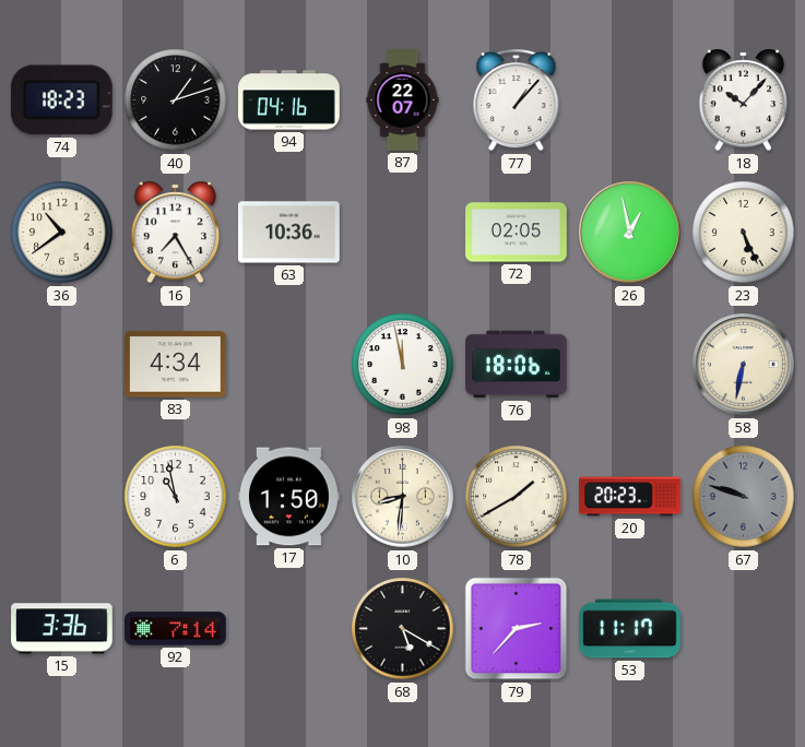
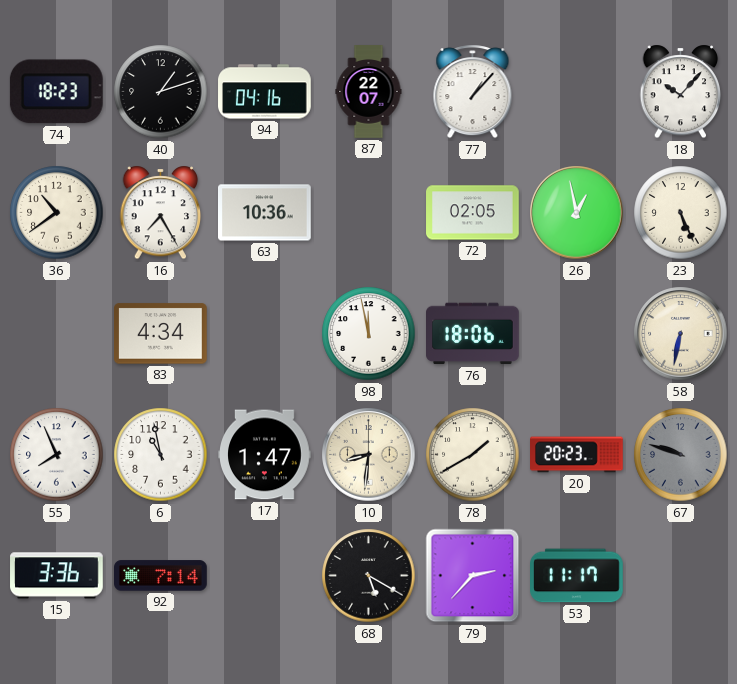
55: none -> 7:56
17: 1:50 -> 1:47
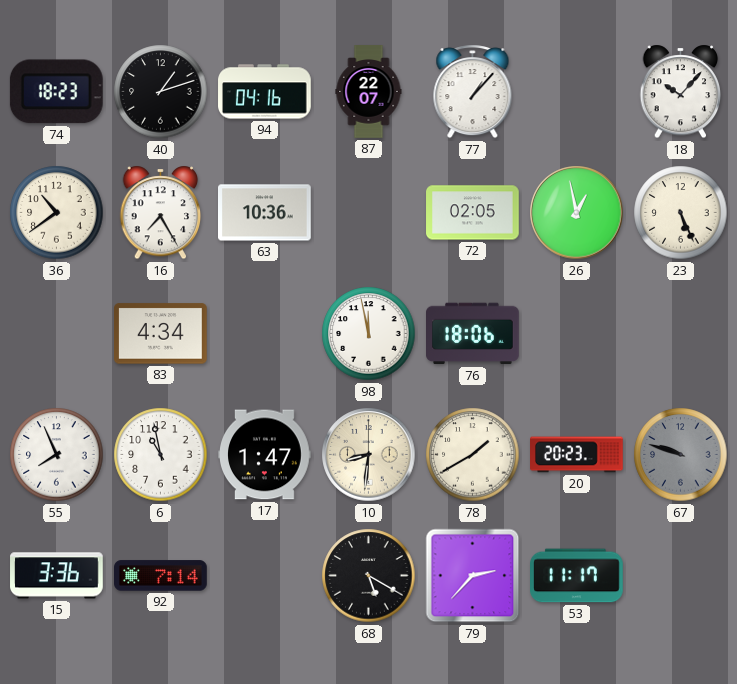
58: 6:32 -> none
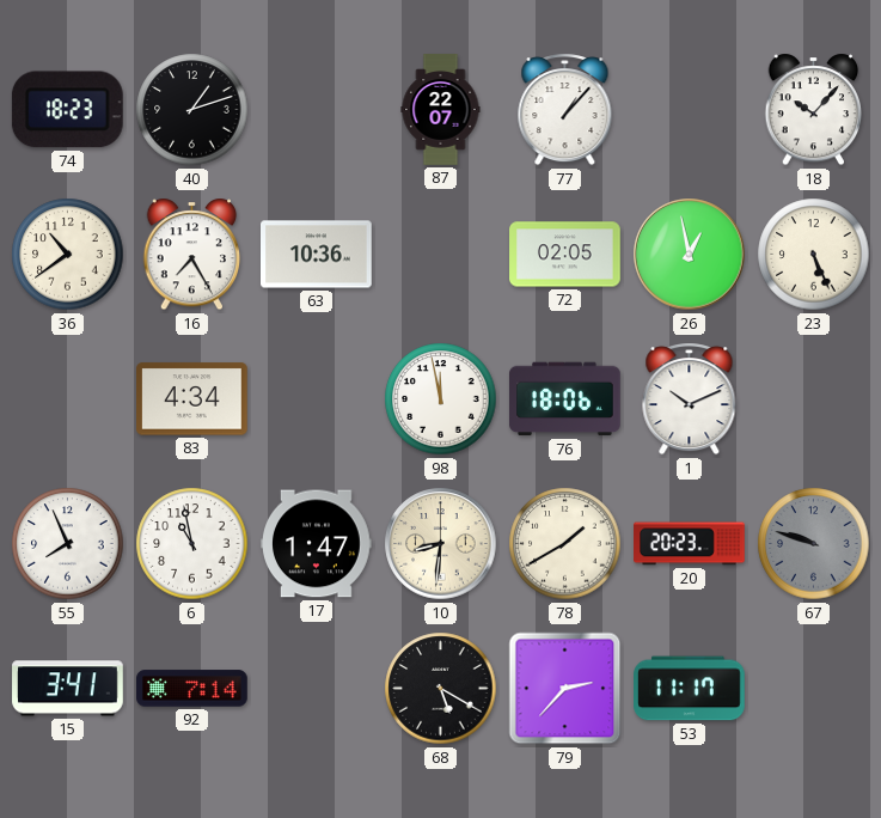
94: 04:16 -> none
1: none -> 10:11
15: 3:36 -> 3:41
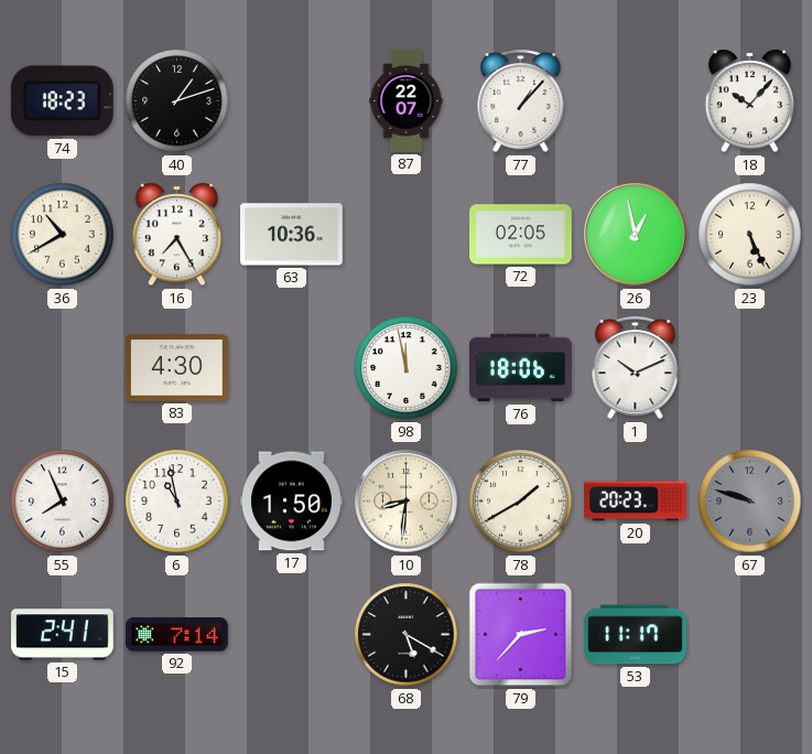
36: 10:39 -> 10:40
83: 4:34 -> 4:30
17: 1:47 -> 1:50
15: 3:41 -> 2:41
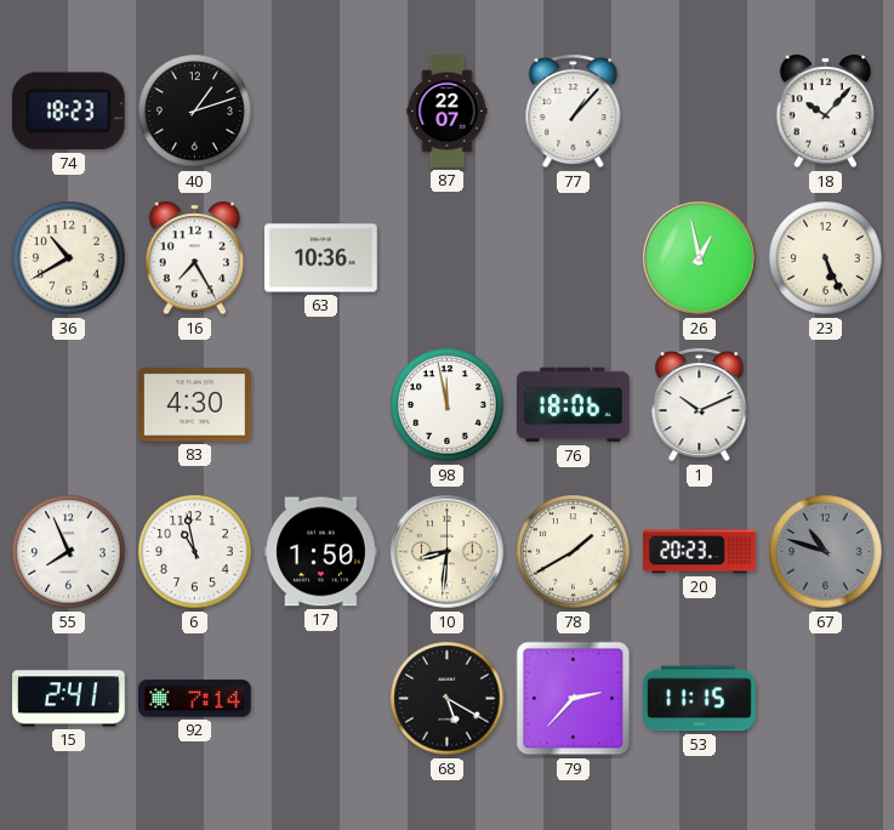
72: 02:05 -> none
67: 9:48 -> 10:48
53: 11:17 -> 11:15
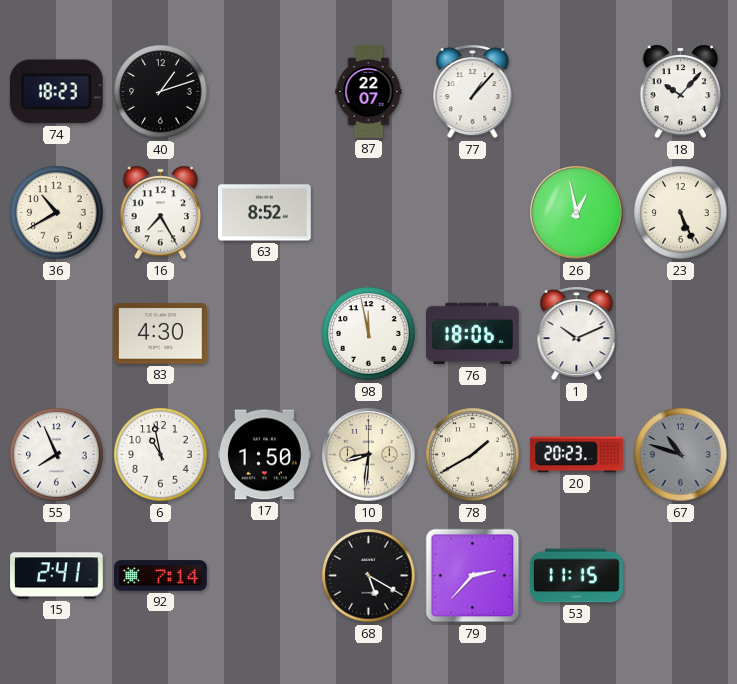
63: 10:36 -> 8:52
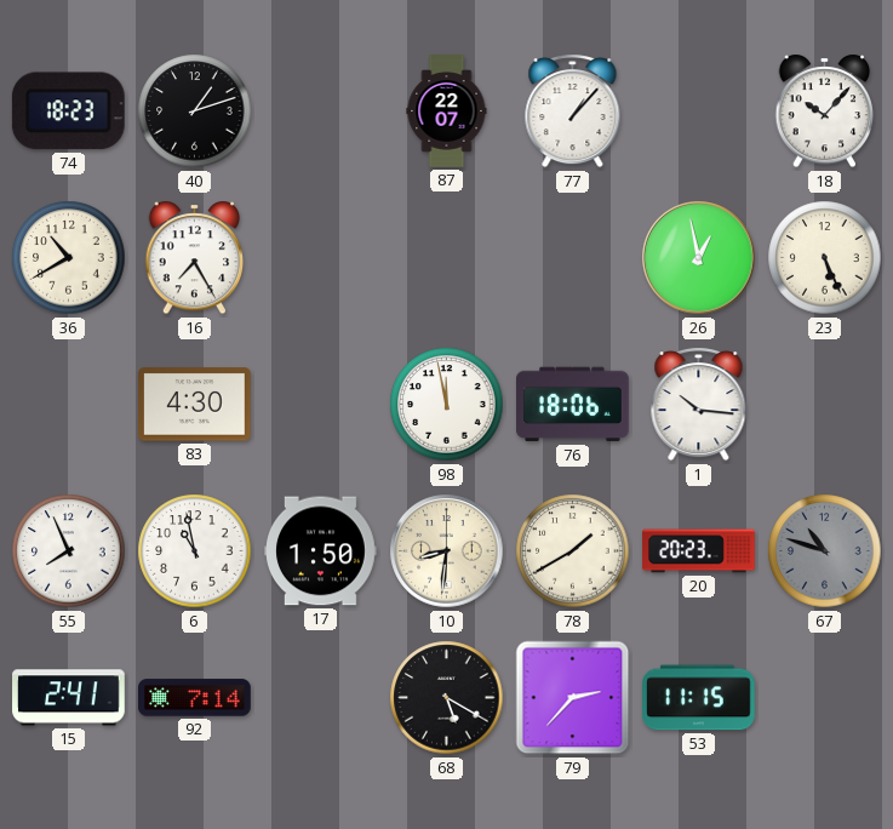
63: 8:52 -> none
1: 10:11 -> 10:16
